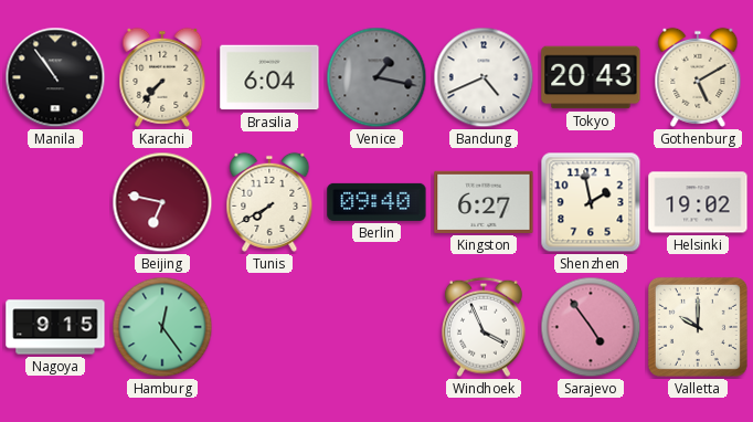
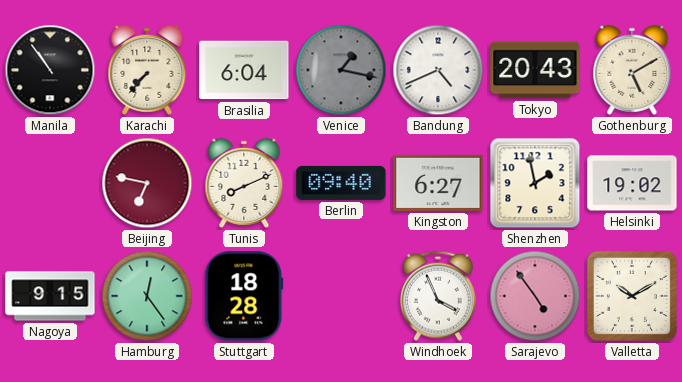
Tunis: 7:40 -> 8:11
Stuttgart: none -> 18:28
Valletta: 10:00 -> 10:10
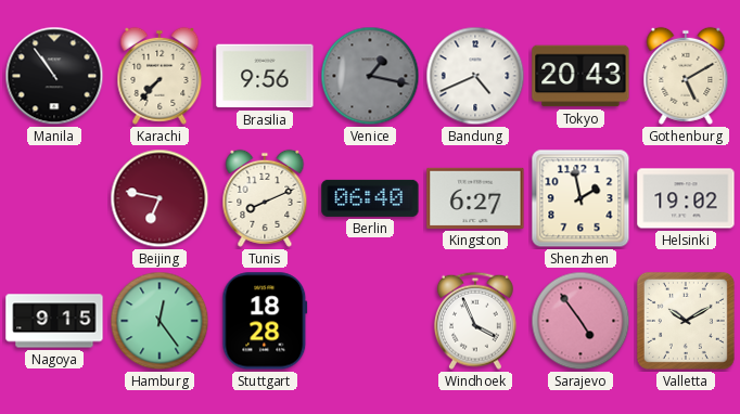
Brasilia: 6:04 -> 9:56
Berlin: 09:40 -> 06:40
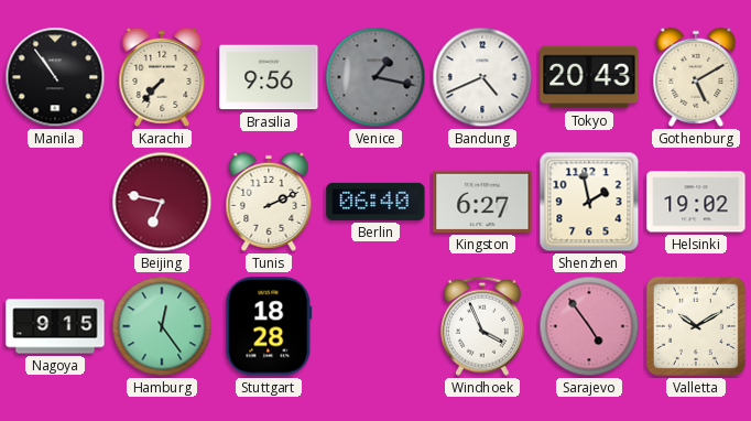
Tunis: 8:11 -> 2:11
